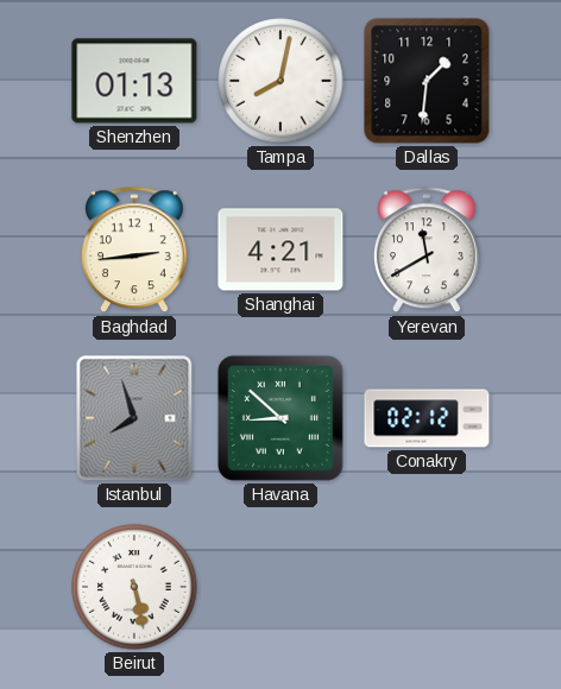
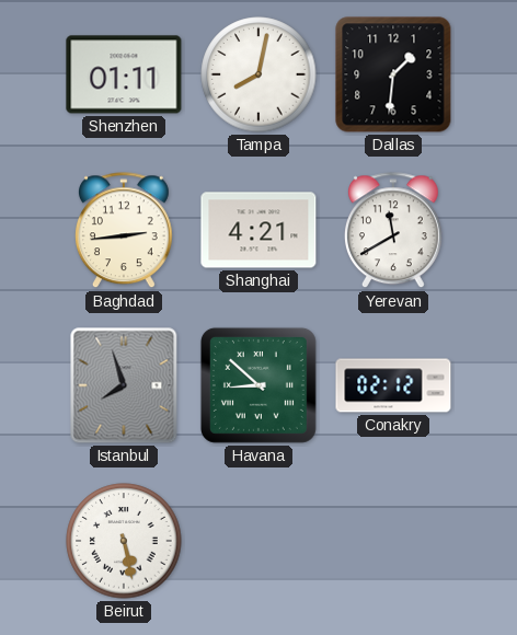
Shenzhen: 01:13 -> 01:11
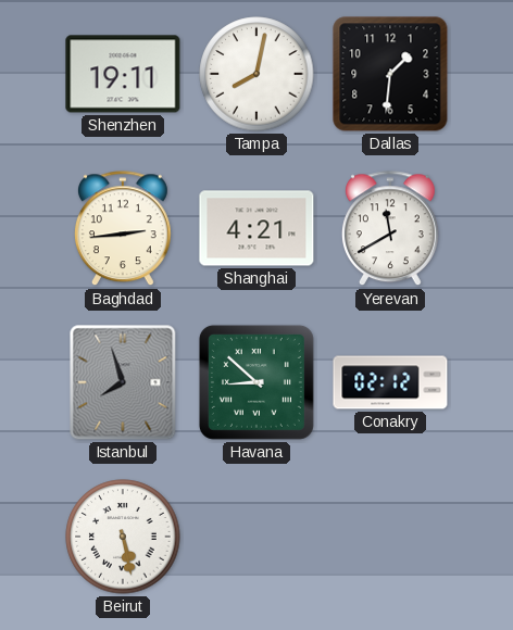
Shenzhen: 01:11 -> 19:11
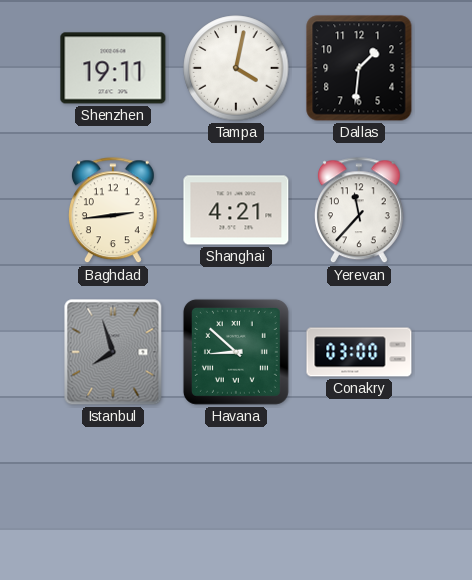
Tampa: 8:02 -> 4:02
Yerevan: 11:40 -> 11:37
Conakry: 02:12 -> 03:00
Beirut: 5:28 -> none
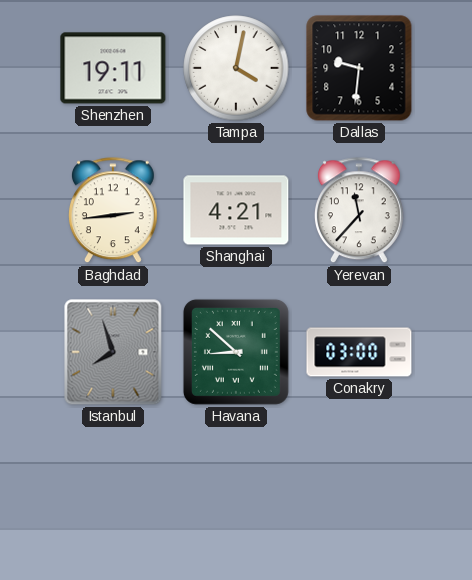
Dallas: 1:31 -> 9:31
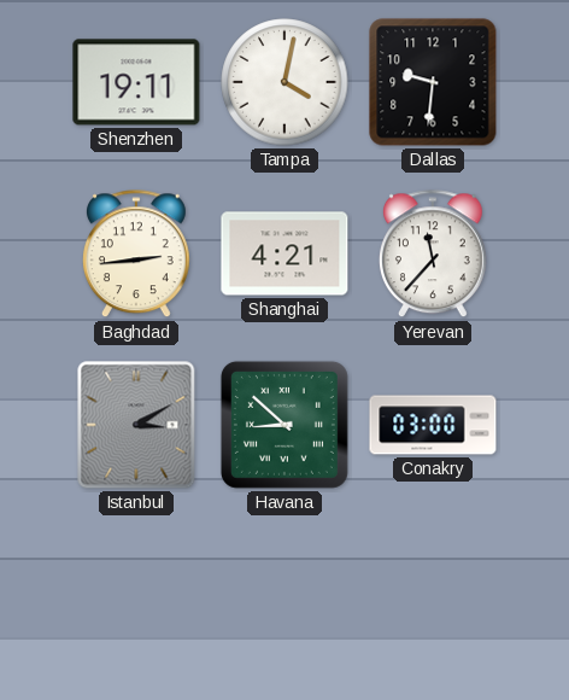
Istanbul: 7:57 -> 3:10
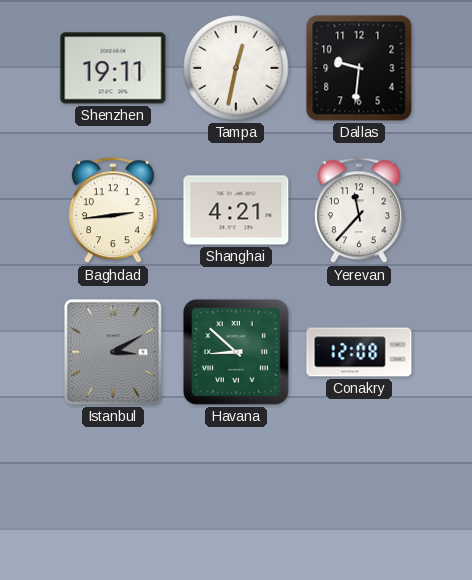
Tampa: 4:02 -> 12:32
Conakry: 03:00 -> 12:08
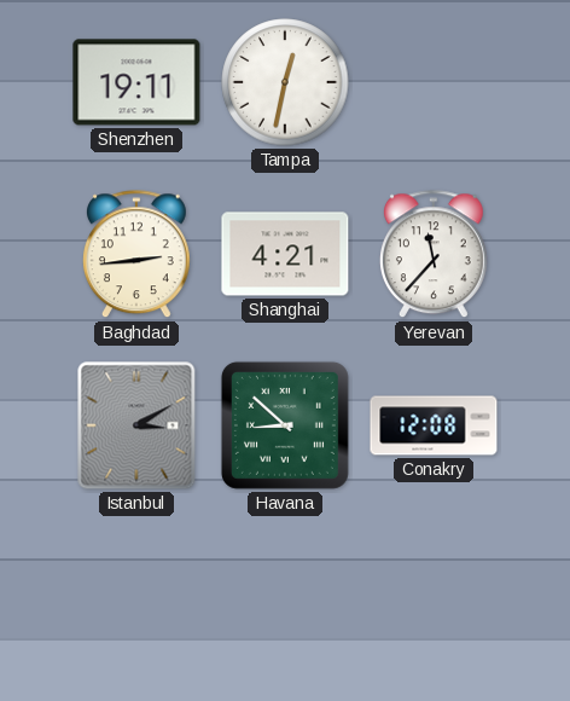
Dallas: 9:31 -> none
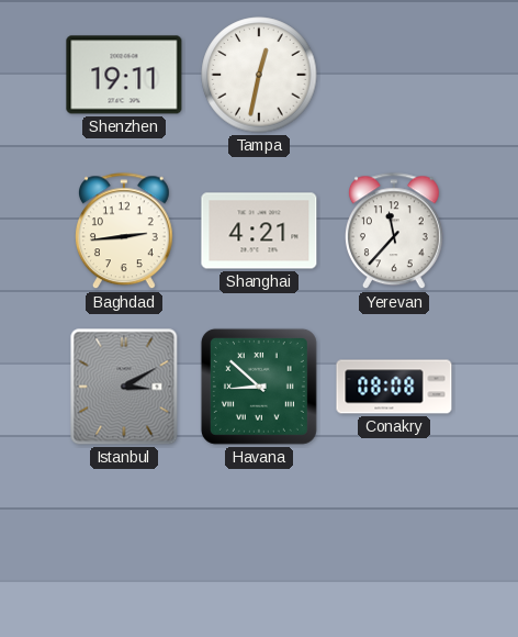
Conakry: 12:08 -> 08:08
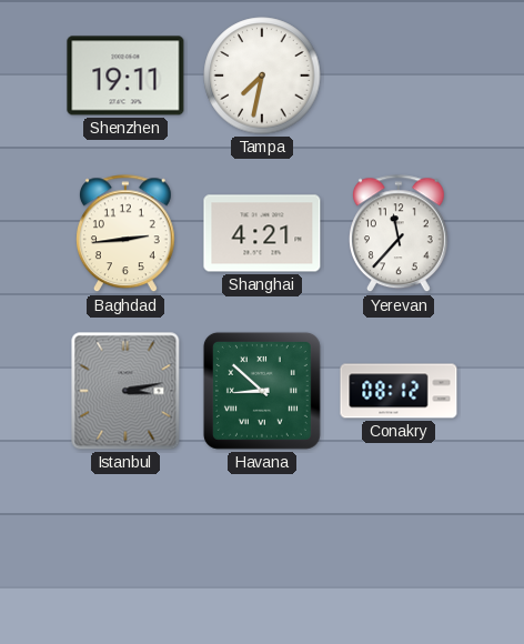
Tampa: 12:32 -> 7:32
Istanbul: 3:10 -> 3:13
Conakry: 08:08 -> 08:12
